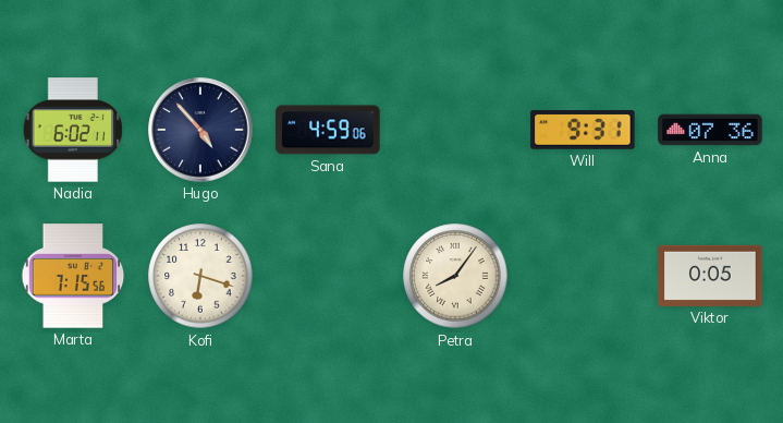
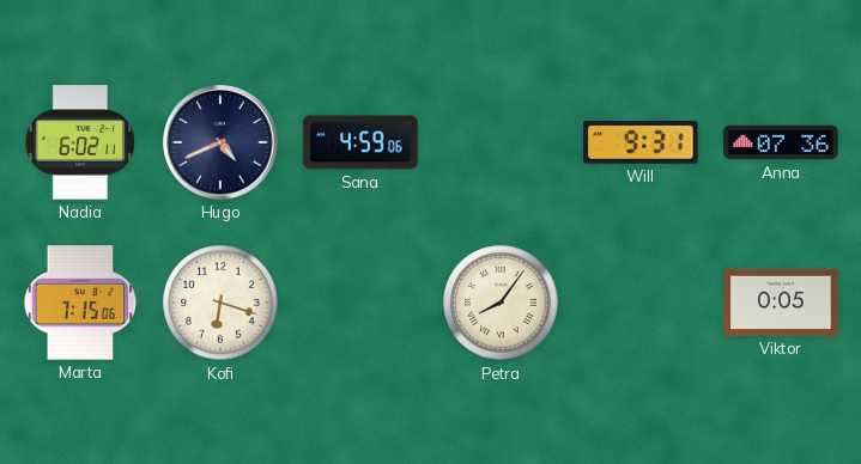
Hugo: 4:53 -> 4:41
Marta: 7:15:56 -> 7:15:06
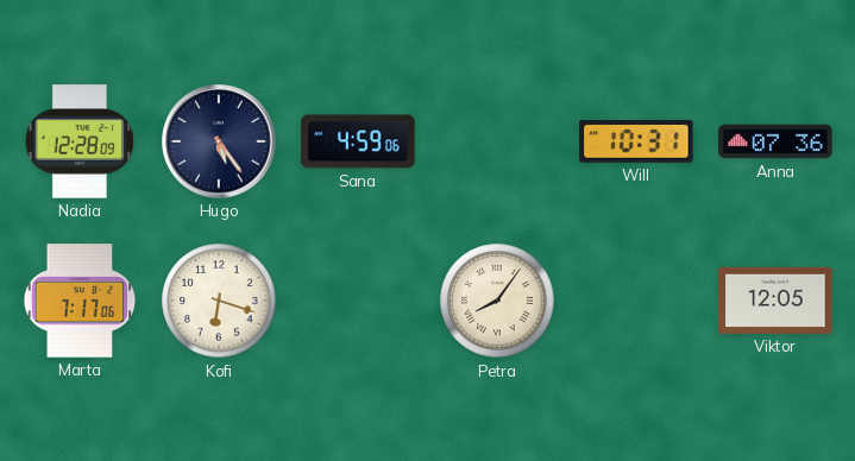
Nadia: 6:02 -> 12:28
Hugo: 4:41 -> 5:24
Will: 9:31 -> 10:31
Marta: 7:15 -> 7:17
Viktor: 0:05 -> 12:05
